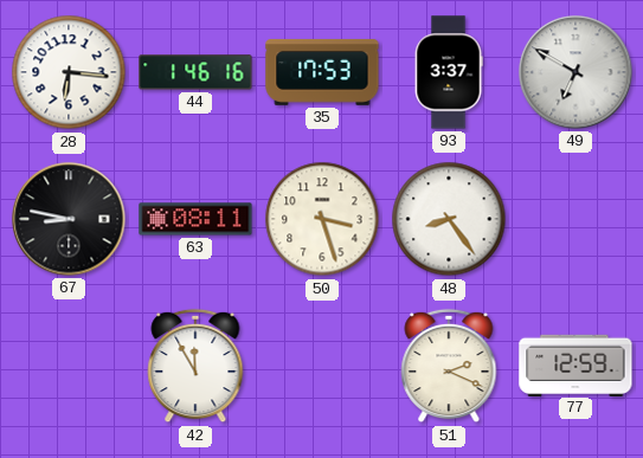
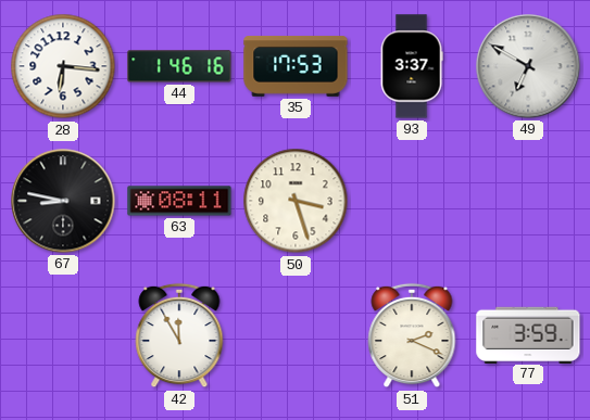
48: 8:24 -> none
77: 12:59 -> 3:59
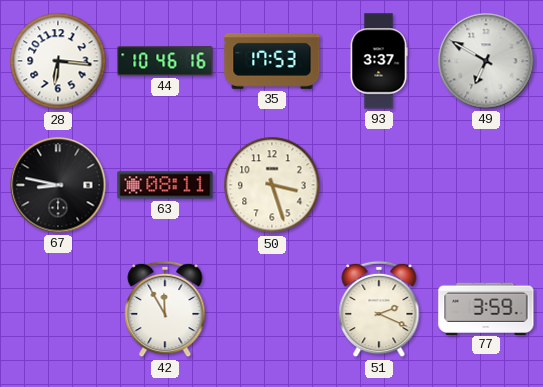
44: 1:46 -> 10:46
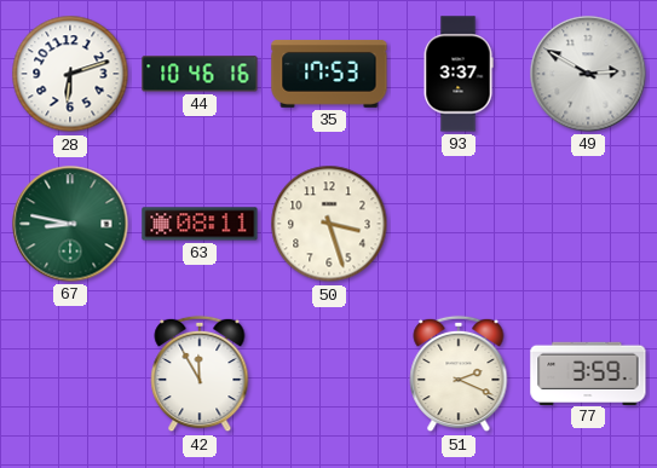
28: 6:16 -> 6:12
49: 6:50 -> 2:50
67 dial: black -> green
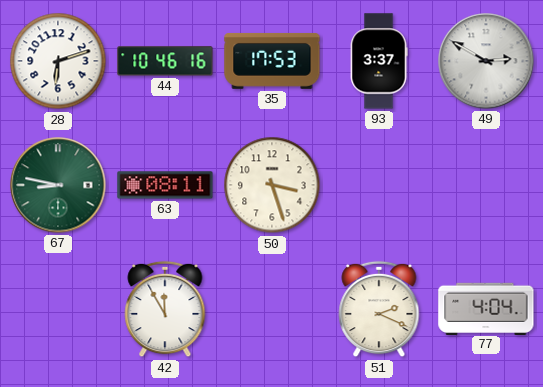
77: 3:59 -> 4:04
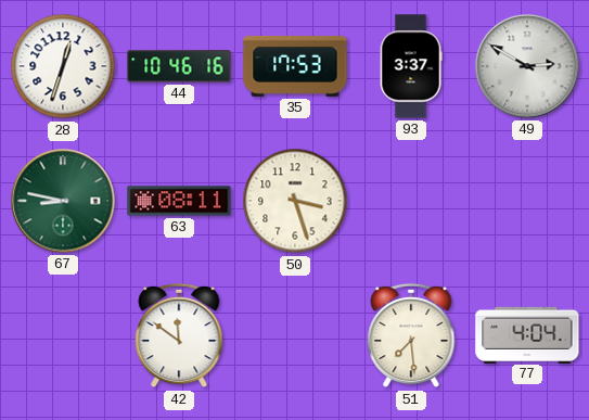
28: 6:12 -> 12:33
42: 11:55 -> 11:51
51: 2:19 -> 7:29
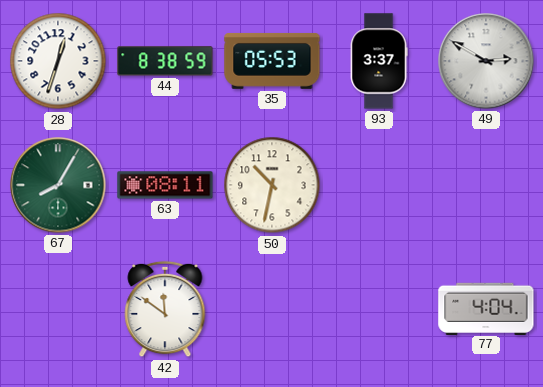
44: 10:46 -> 8:38
35: 17:53 -> 05:53
67: 8:47 -> 8:05
50: 3:27 -> 10:32
51: 7:29 -> none
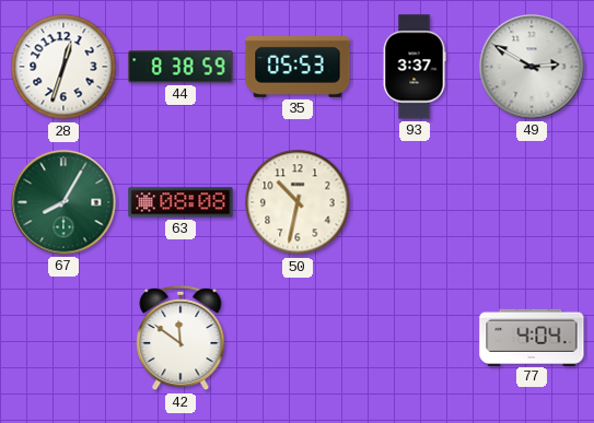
63: 08:11 -> 08:08
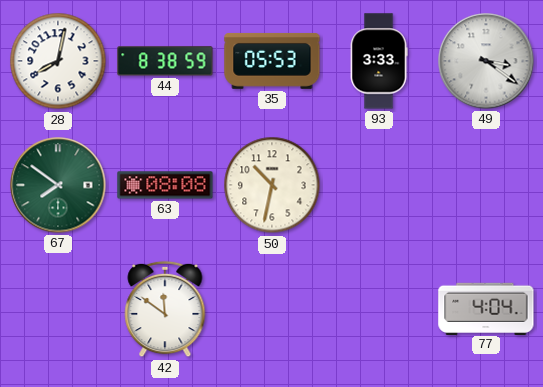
28: 12:33 -> 8:02
93: 3:37 -> 3:33
49: 2:50 -> 3:21
67: 8:05 -> 7:51
